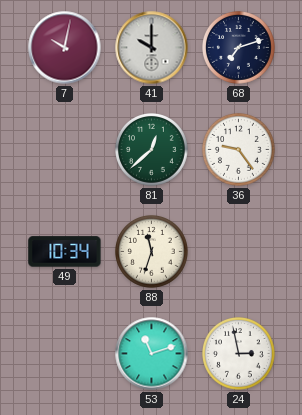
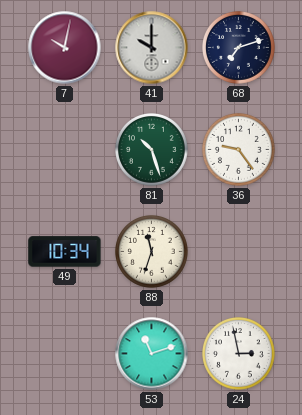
81: 12:38 -> 10:27
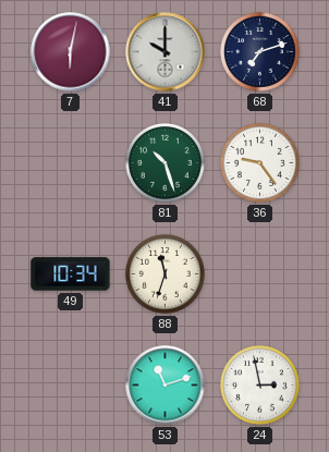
7: 10:02 -> 6:02
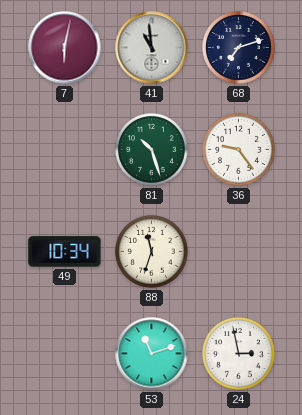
41: 10:00 -> 10:59
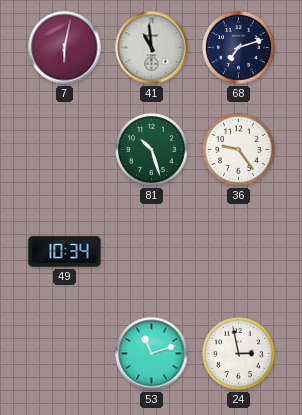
88: 11:33 -> none
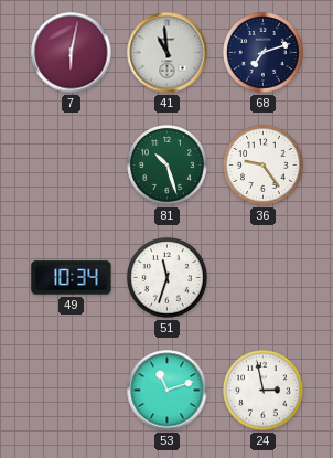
51: none -> 11:33
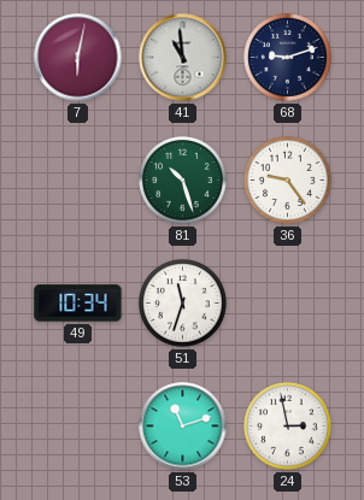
68: 7:12 -> 9:12
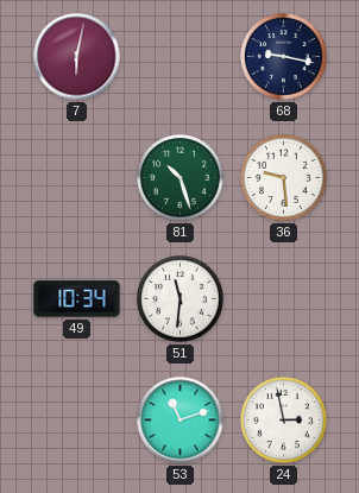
41: 10:59 -> none
68: 9:12 -> 9:17
36: 9:24 -> 9:29
51: 11:33 -> 11:31
